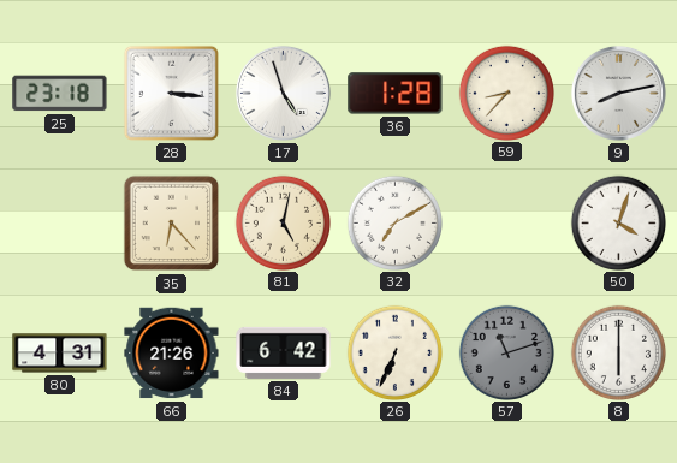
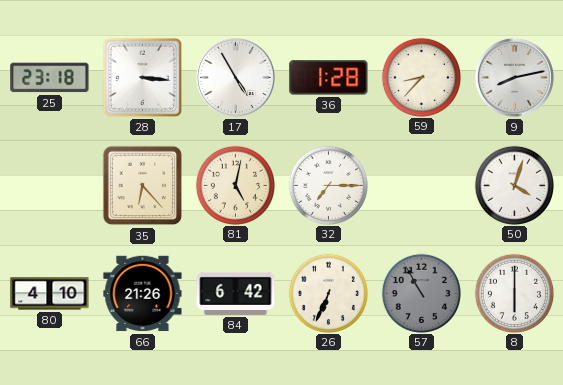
17: 4:57 -> 4:55
32: 7:10 -> 7:15
80: 4:31 -> 4:10
57: 11:12 -> 10:55
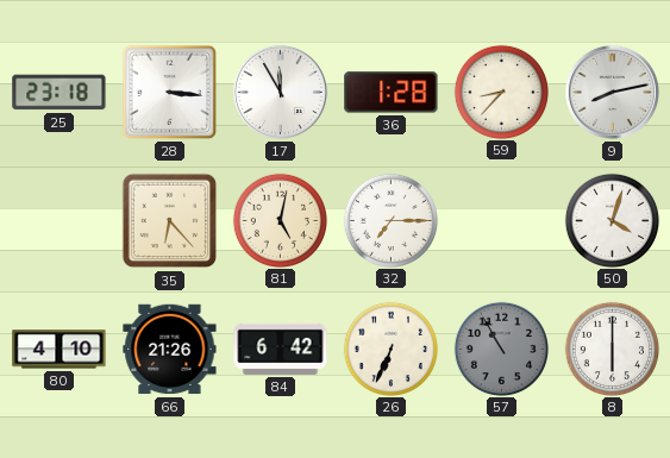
17: 4:55 -> 11:55
